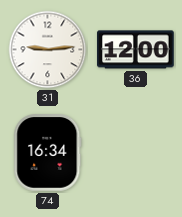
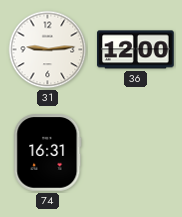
74: 16:34 -> 16:31
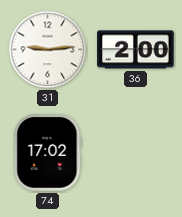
36: 12:00 -> 2:00
74: 16:31 -> 17:02
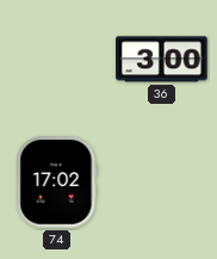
31: 9:14 -> none
36: 2:00 -> 3:00
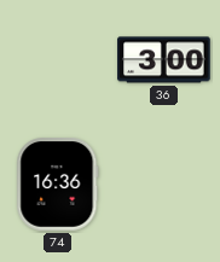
74: 17:02 -> 16:36
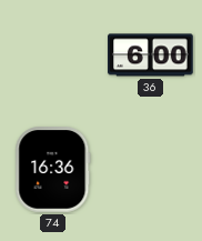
36: 3:00 -> 6:00
